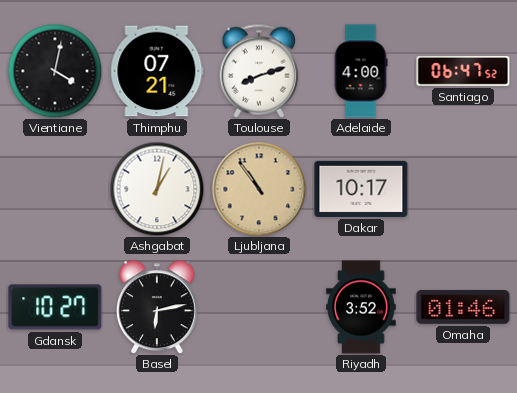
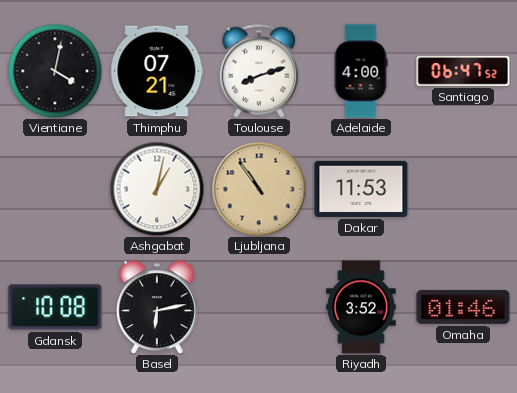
Dakar: 10:17 -> 11:53
Gdansk: 10:27 -> 10:08
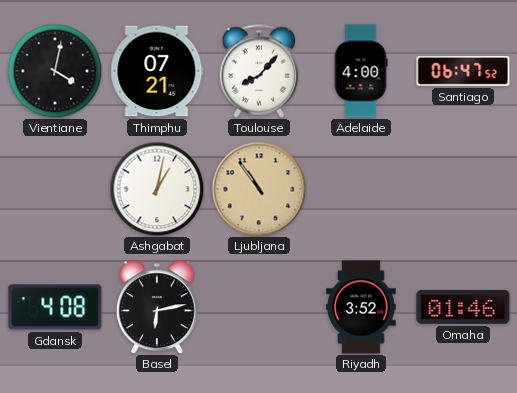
Toulouse: 8:12 -> 8:07
Dakar: 11:53 -> none
Gdansk: 10:08 -> 4:08
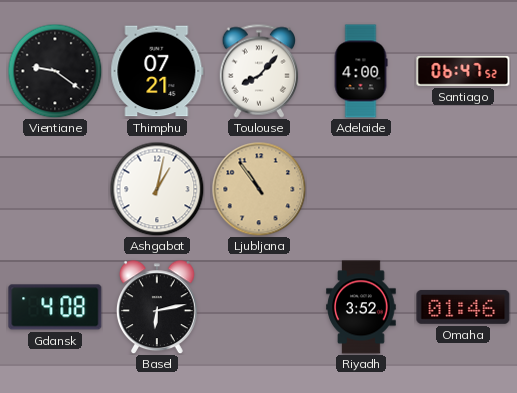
Vientiane: 4:02 -> 9:21
